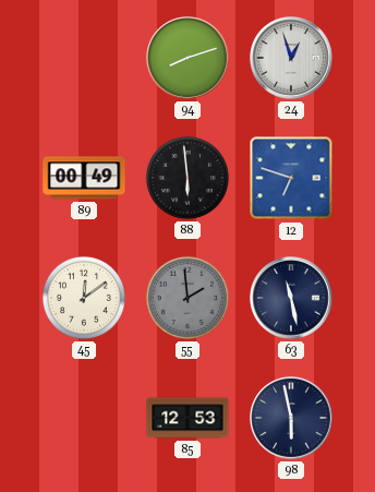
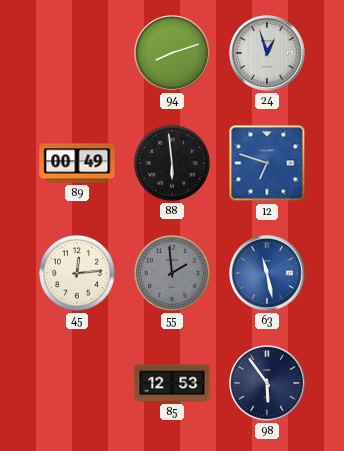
45: 12:09 -> 12:14
63 dial: navy -> blue
98: 5:58 -> 5:54
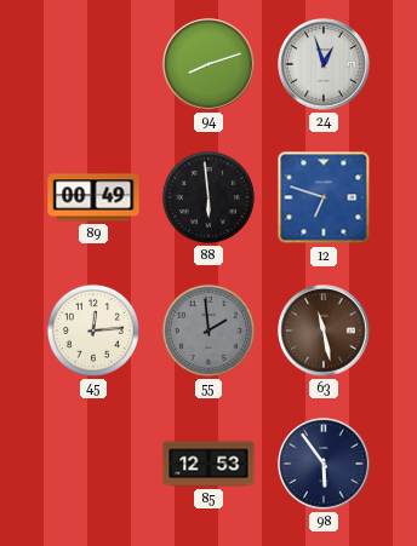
63 dial: blue -> brown
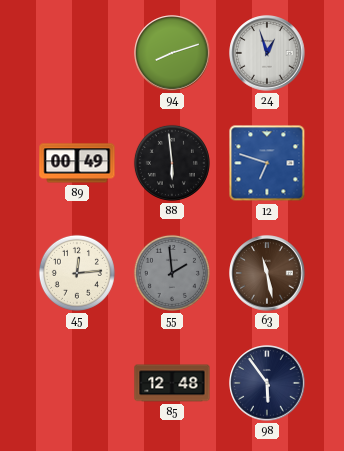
85: 12:53 -> 12:48
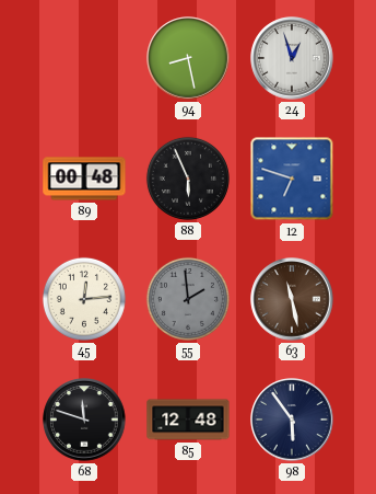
94: 8:12 -> 8:28
89: 00:49 -> 00:48
88: 5:59 -> 5:56
68: none -> 11:48
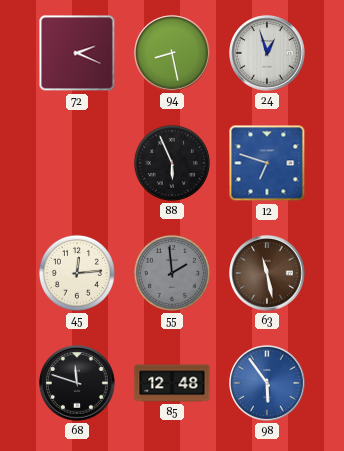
72: none -> 2:19
89: 00:48 -> none
98 dial: navy -> blue
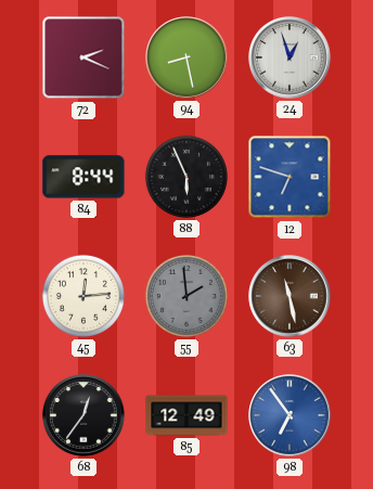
84: none -> 8:44
68: 11:48 -> 12:36
85: 12:48 -> 12:49
98: 5:54 -> 6:54
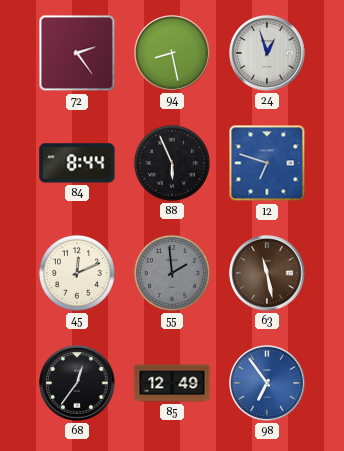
72: 2:19 -> 2:24
45: 12:14 -> 12:11
